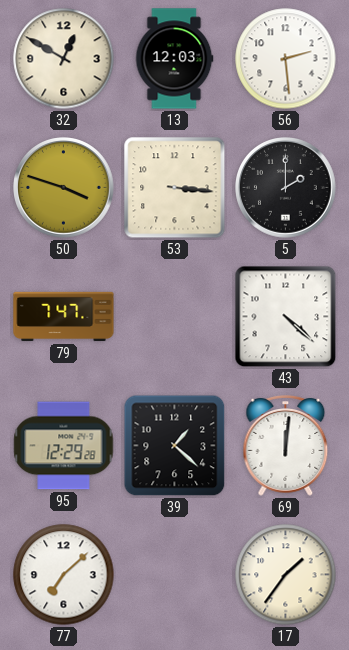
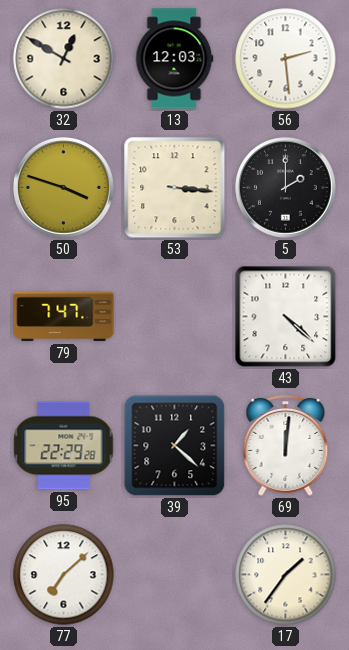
95: 12:29 -> 22:29
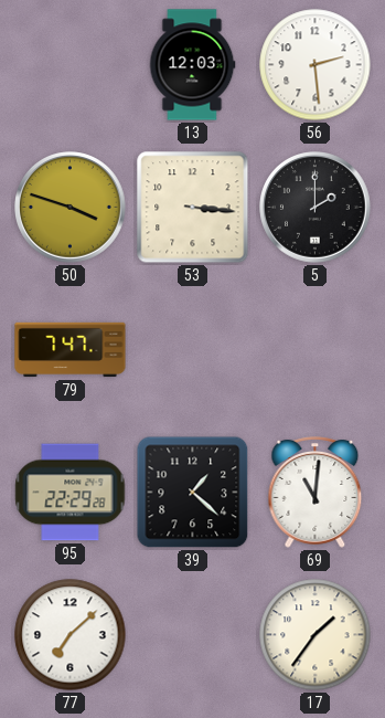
32: 12:50 -> none
43: 4:22 -> none
69: 12:01 -> 11:01
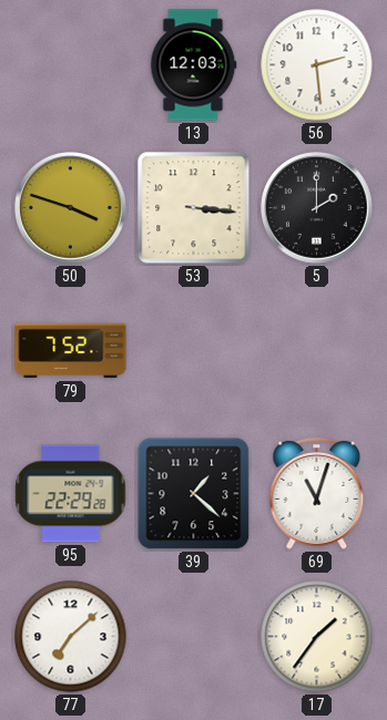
79: 7:47 -> 7:52
69: 11:01 -> 11:03
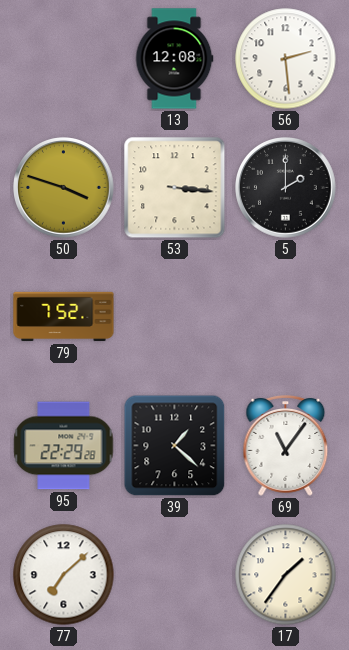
13: 12:03 -> 12:08
69: 11:03 -> 11:06
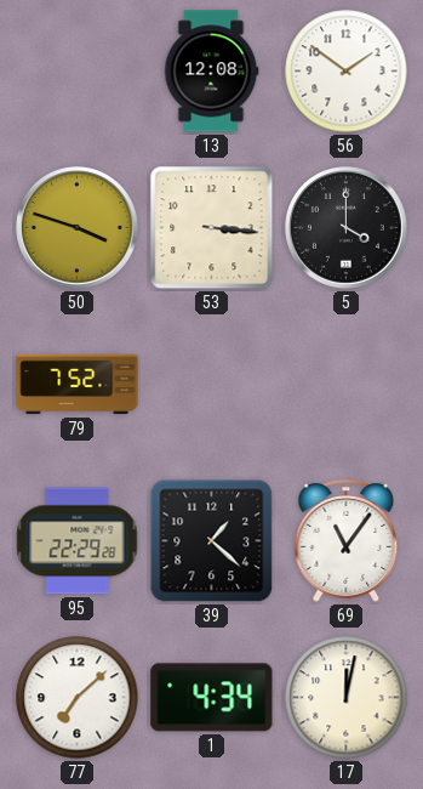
56: 2:29 -> 1:51
5: 2:00 -> 4:00
1: none -> 4:34
17: 1:36 -> 12:02
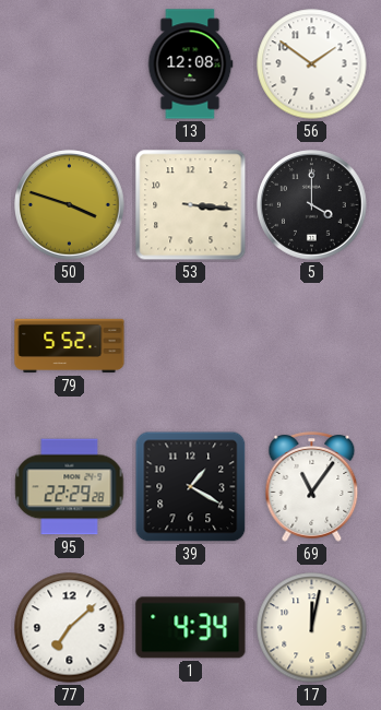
79: 7:52 -> 5:52
39: 1:22 -> 1:20
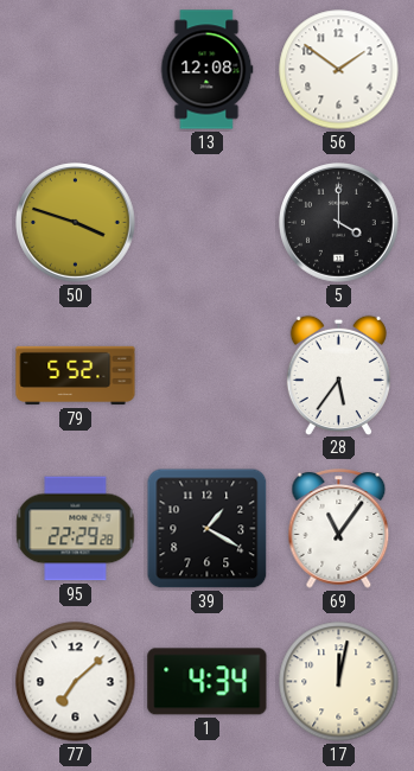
53: 3:16 -> none
28: none -> 5:36
